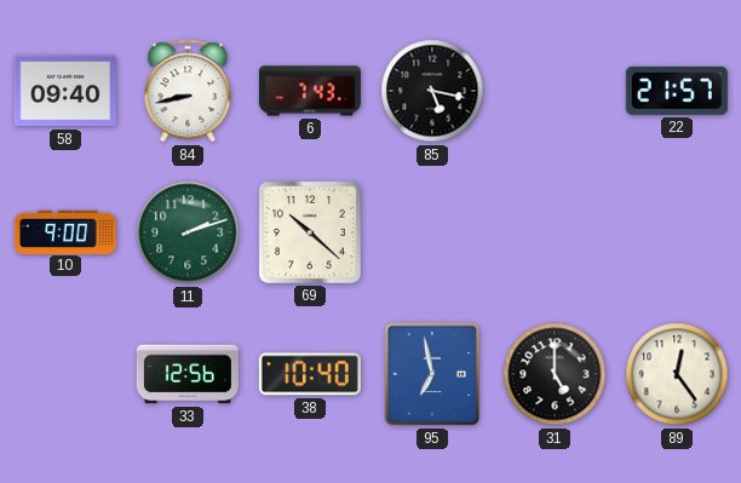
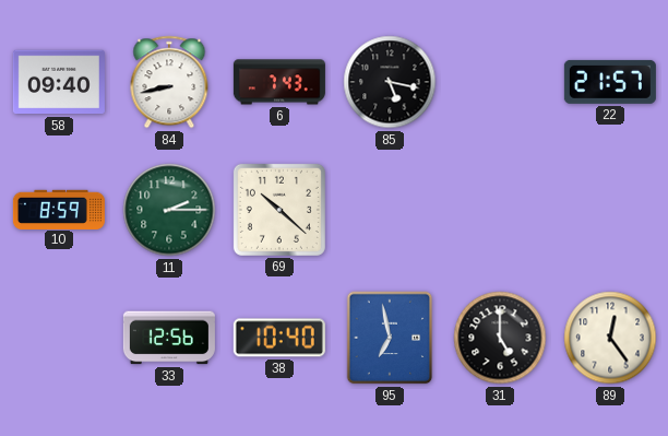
10: 9:00 -> 8:59
11: 2:12 -> 2:15
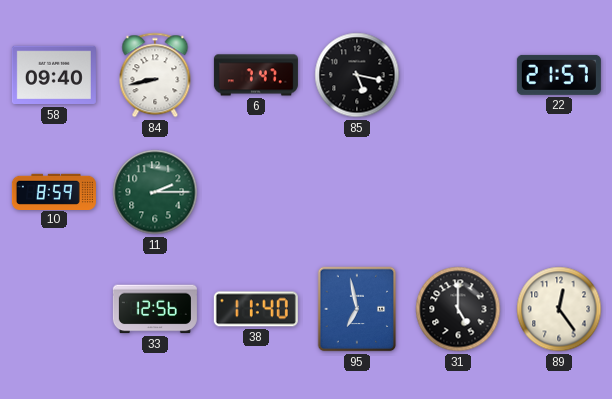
6: 7:43 -> 7:47
69: 10:22 -> none
38: 10:40 -> 11:40
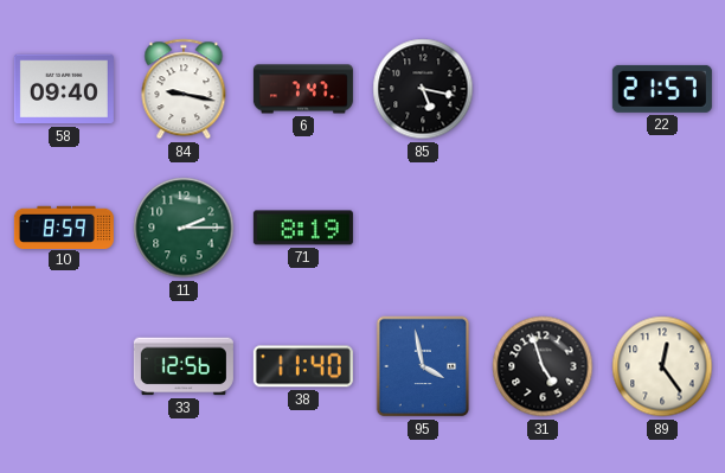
84: 8:43 -> 9:17
71: none -> 8:19
95: 6:58 -> 3:58
31: 5:00 -> 4:57
